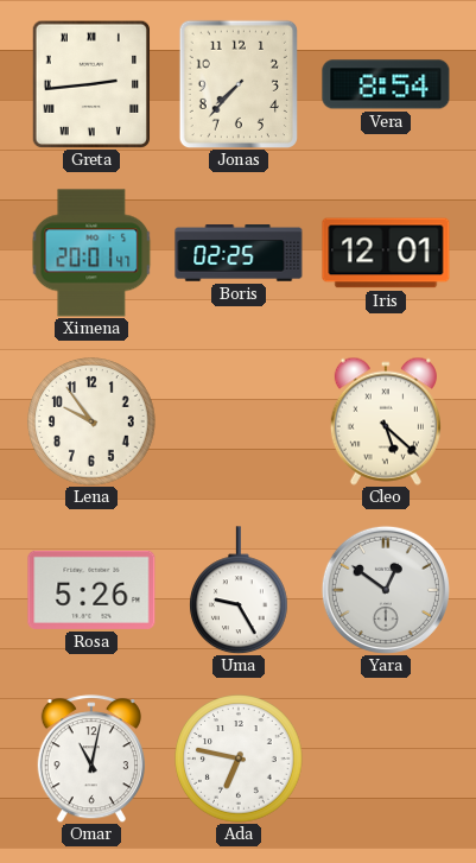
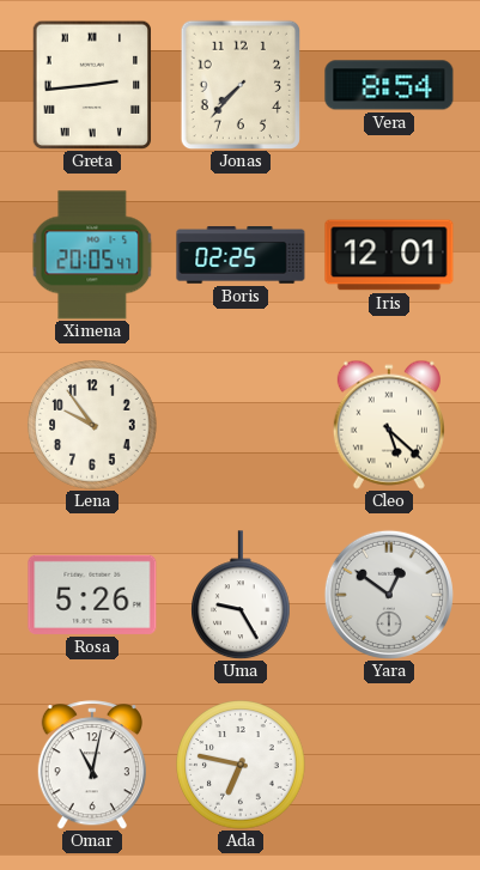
Ximena: 20:01 -> 20:05
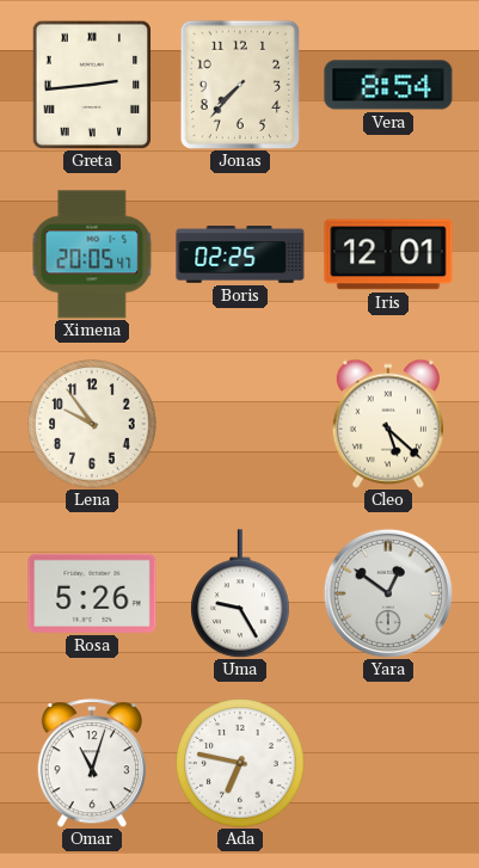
Omar: 11:02 -> 11:03
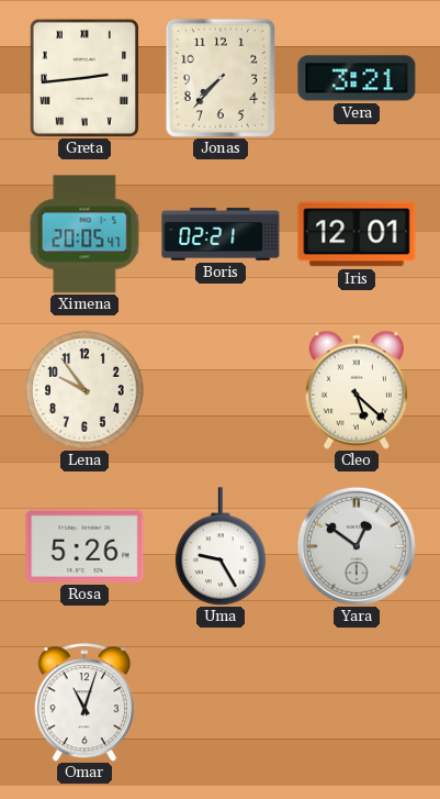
Vera: 8:54 -> 3:21
Boris: 02:25 -> 02:21
Ada: 6:47 -> none
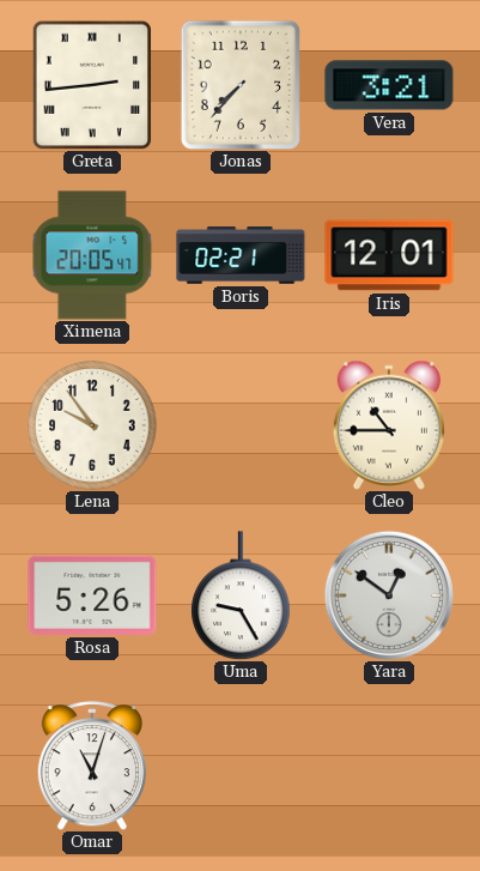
Cleo: 5:22 -> 10:45
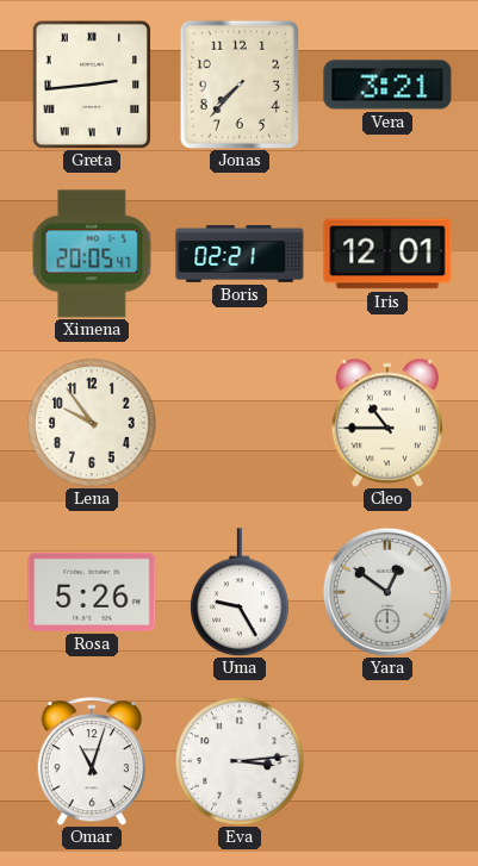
Eva: none -> 3:14
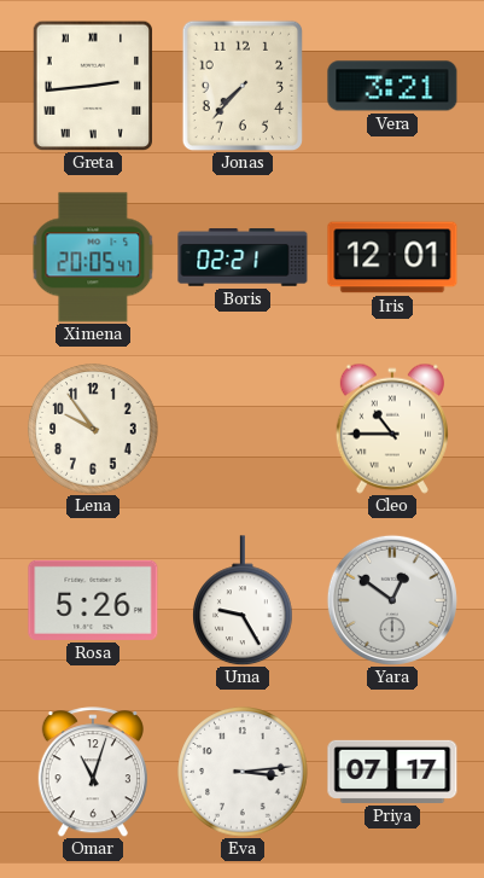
Priya: none -> 07:17
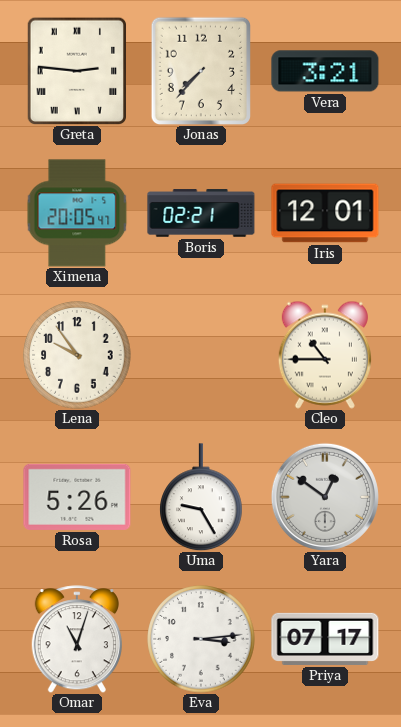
Greta: 2:44 -> 2:46
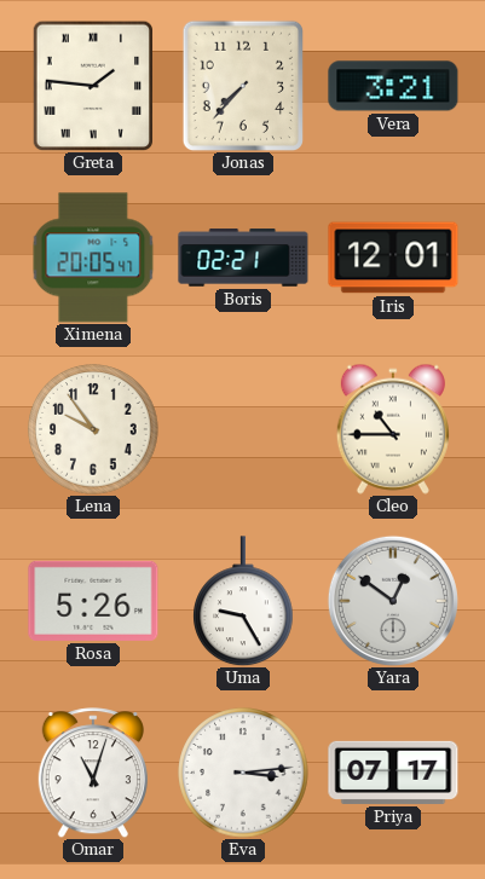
Greta: 2:46 -> 1:46
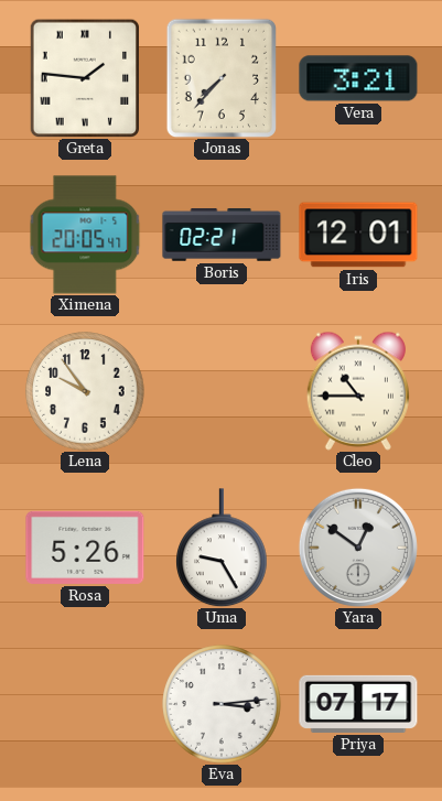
Omar: 11:03 -> none
